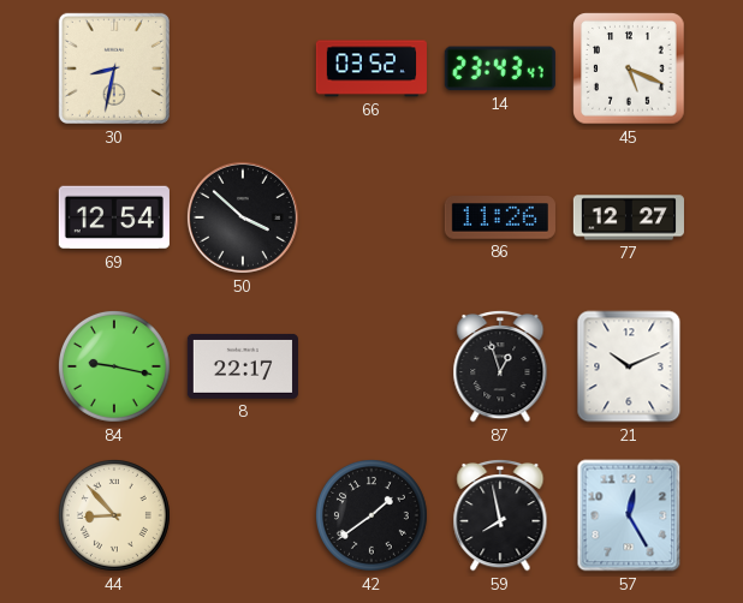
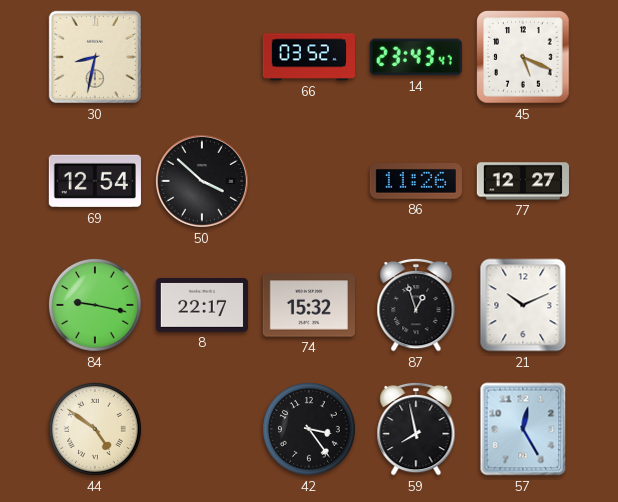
74: none -> 15:32
44: 8:53 -> 4:51
42: 1:39 -> 3:24
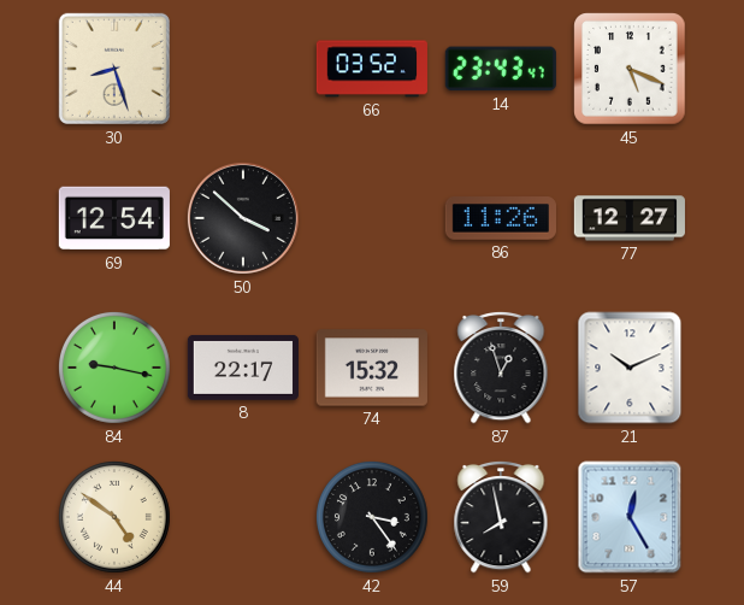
30: 8:32 -> 8:27
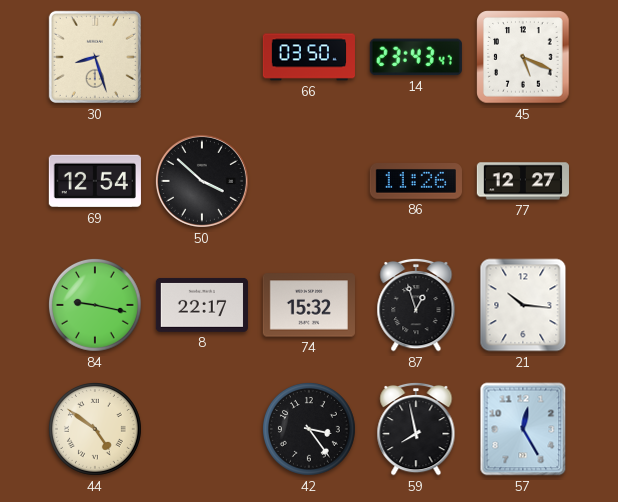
66: 03:52 -> 03:50
21: 10:11 -> 10:16
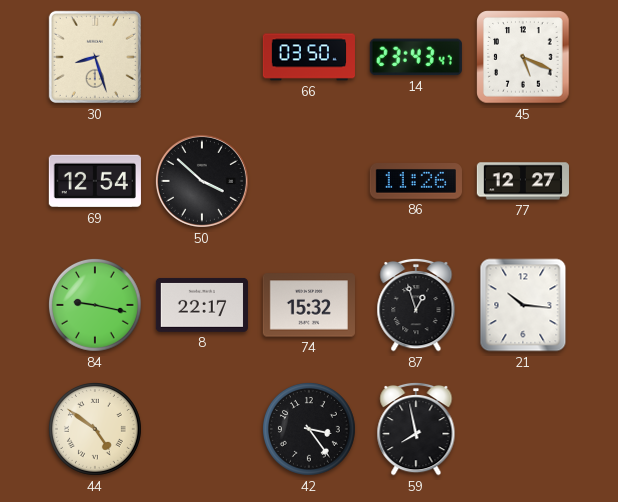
57: 12:25 -> none
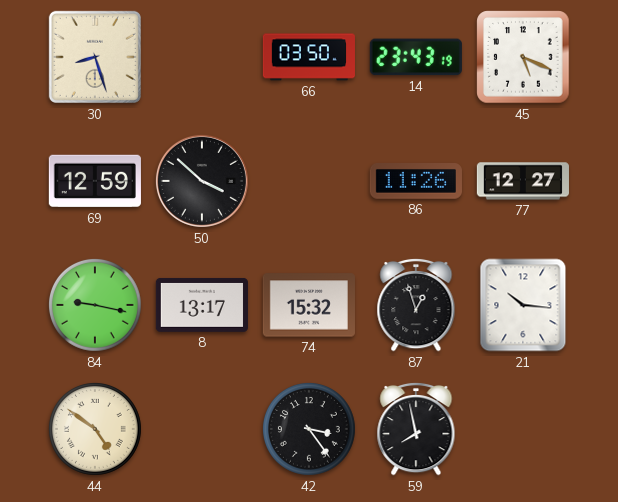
14: 23:43:47 -> 23:43:19
69: 12:54 -> 12:59
8: 22:17 -> 13:17
